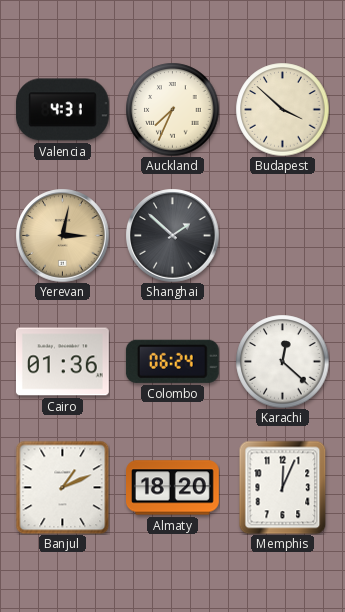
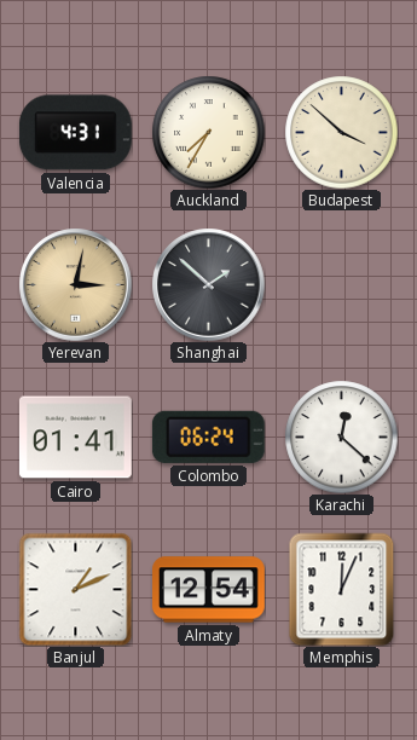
Auckland: 7:34 -> 7:35
Cairo: 01:36 -> 01:41
Almaty: 18:20 -> 12:54
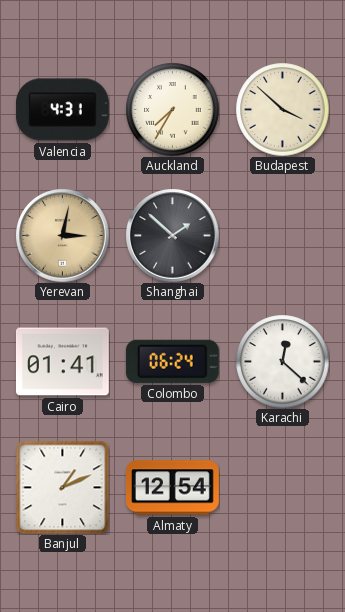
Memphis: 12:04 -> none
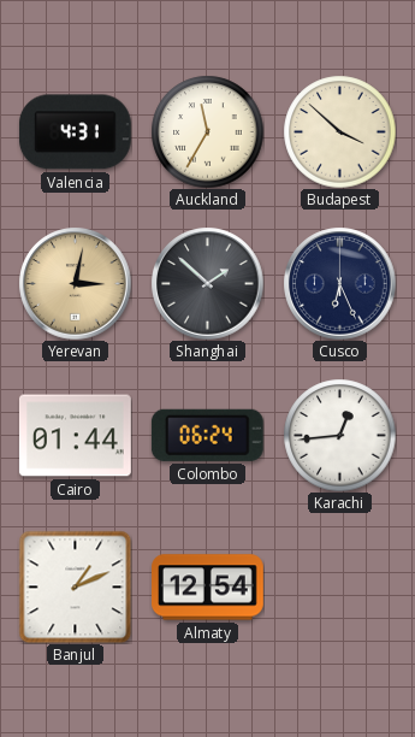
Auckland: 7:35 -> 11:35
Cusco: none -> 6:26
Cairo: 01:41 -> 01:44
Karachi: 12:22 -> 12:44
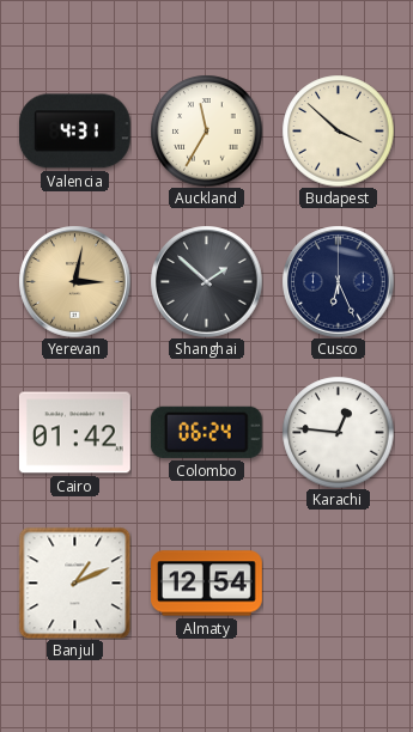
Cairo: 01:44 -> 01:42
Karachi: 12:44 -> 12:46
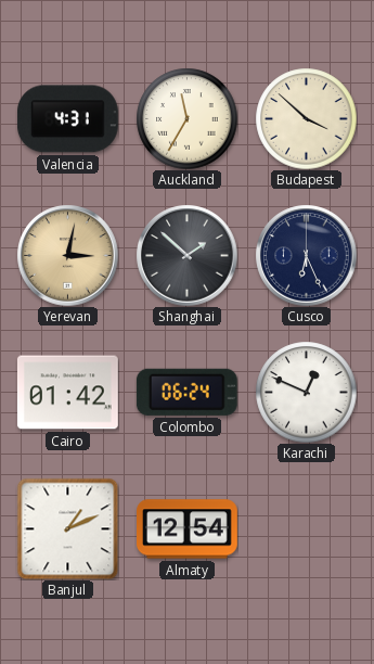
Karachi: 12:46 -> 12:49
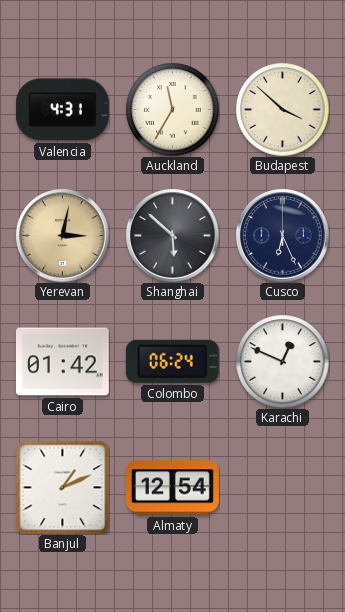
Shanghai: 1:52 -> 5:52
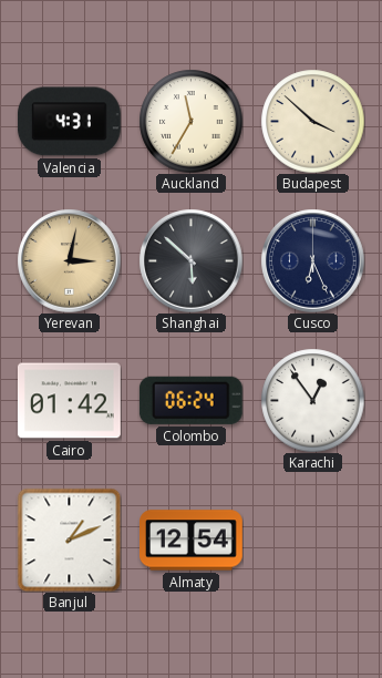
Karachi: 12:49 -> 12:54
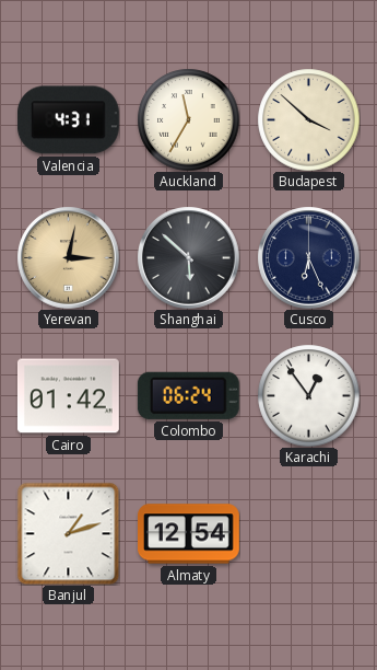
Banjul: 1:11 -> 1:12
